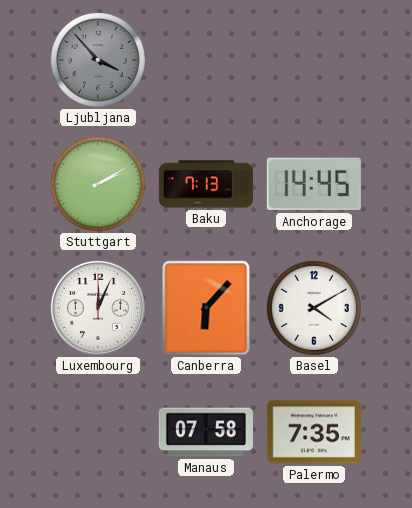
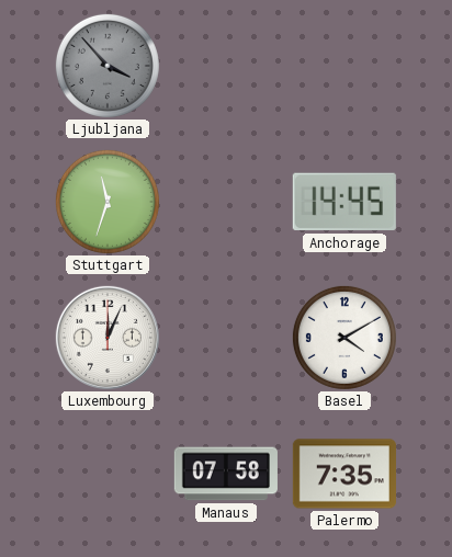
Stuttgart: 2:10 -> 11:33
Baku: 7:13 -> none
Canberra: 6:07 -> none
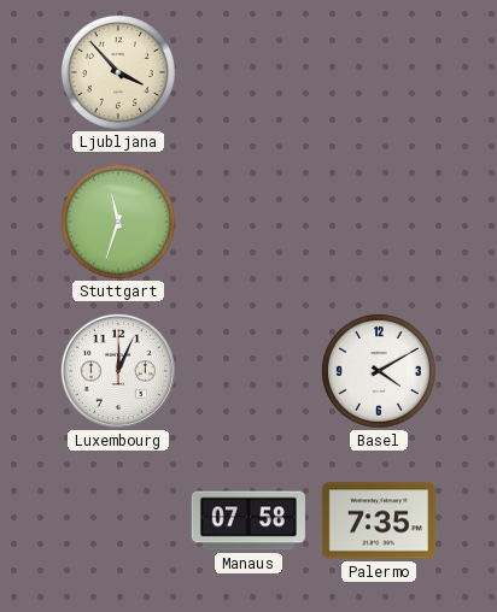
Ljubljana dial: grey -> cream
Anchorage: 14:45 -> none
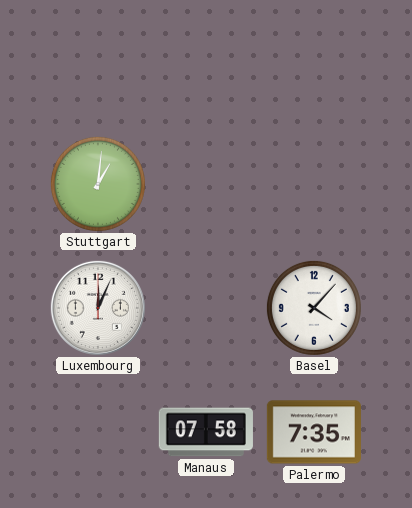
Ljubljana: 3:53 -> none
Stuttgart: 11:33 -> 1:01
Basel: 4:10 -> 4:07
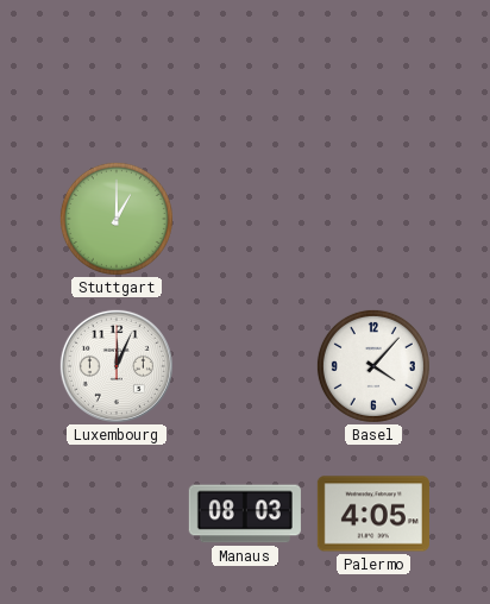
Stuttgart: 1:01 -> 1:00
Manaus: 07:58 -> 08:03
Palermo: 7:35 -> 4:05
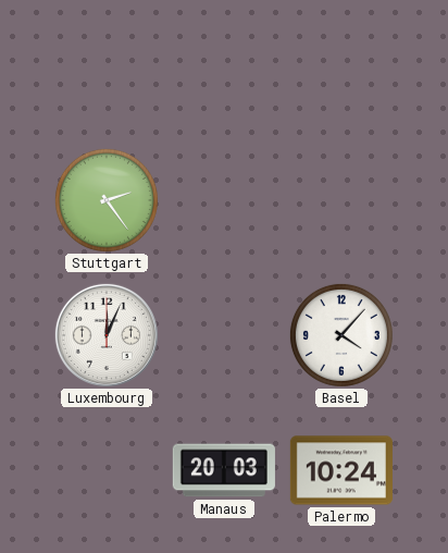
Stuttgart: 1:00 -> 2:24
Manaus: 08:03 -> 20:03
Palermo: 4:05 -> 10:24
